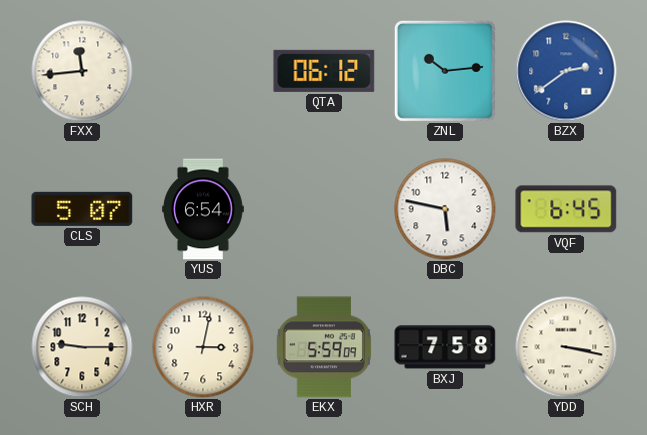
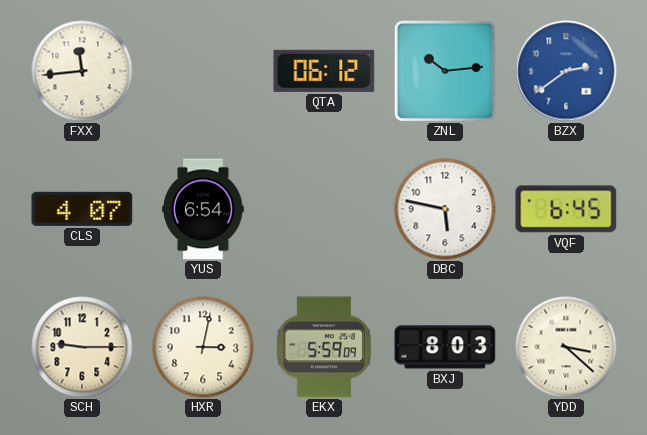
CLS: 5:07 -> 4:07
BXJ: 7:58 -> 8:03
YDD: 3:17 -> 3:22
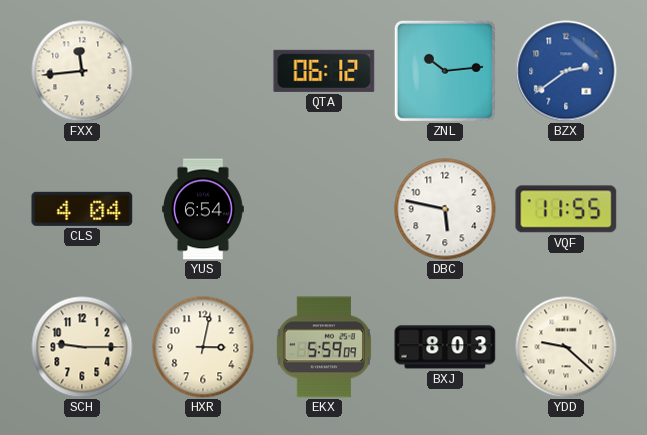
CLS: 4:07 -> 4:04
VQF: 6:45 -> 11:55
YDD: 3:22 -> 9:22
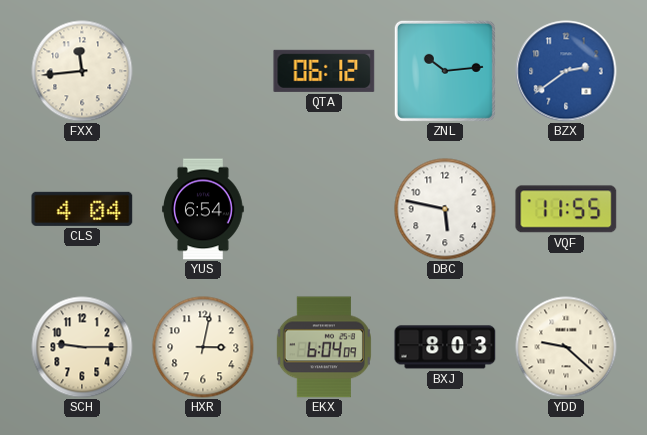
EKX: 5:59 -> 6:04
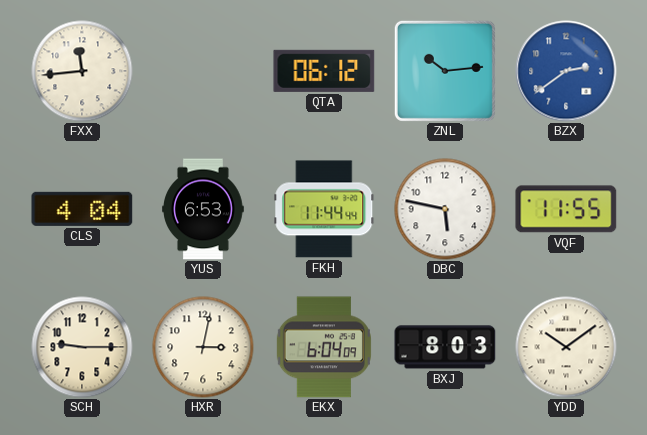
YUS: 6:54 -> 6:53
FKH: none -> 11:44
YDD: 9:22 -> 10:09
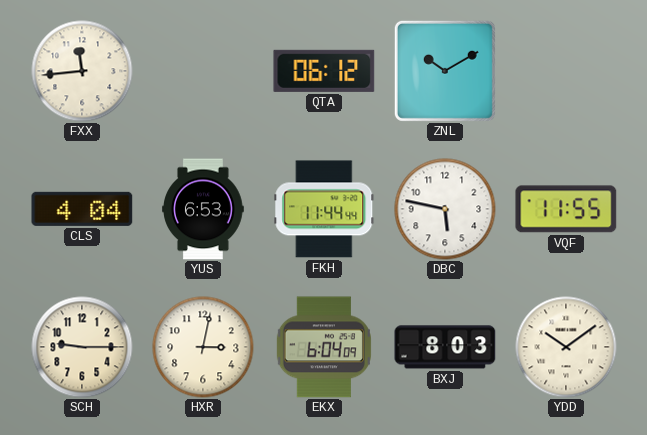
ZNL: 10:14 -> 10:10
BZX: 2:39 -> none
